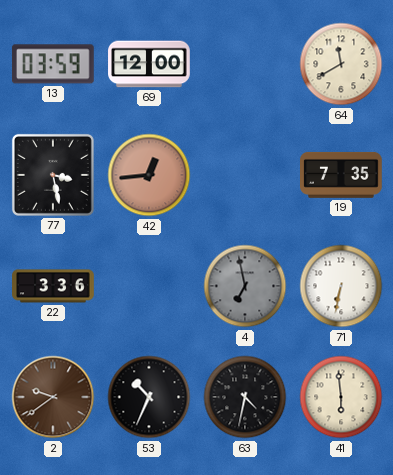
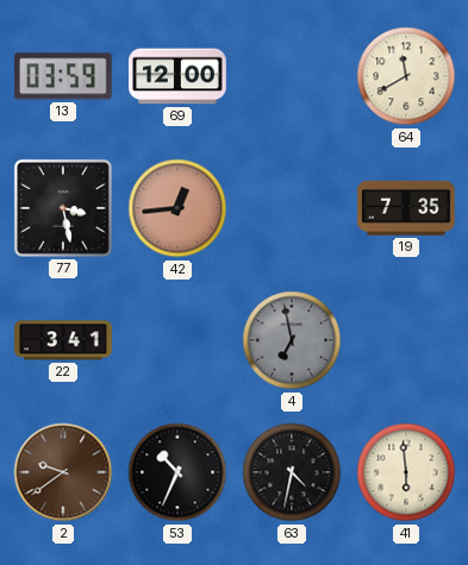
22: 3:36 -> 3:41
71: 6:32 -> none
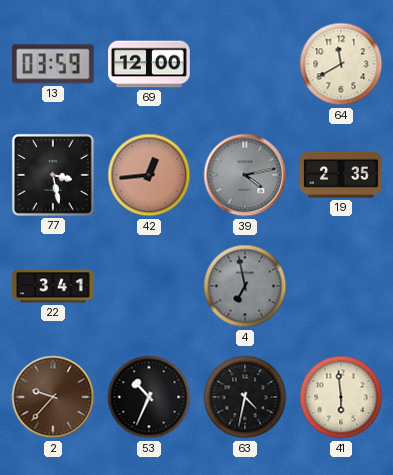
39: none -> 4:13
19: 7:35 -> 2:35
2: 9:39 -> 9:37
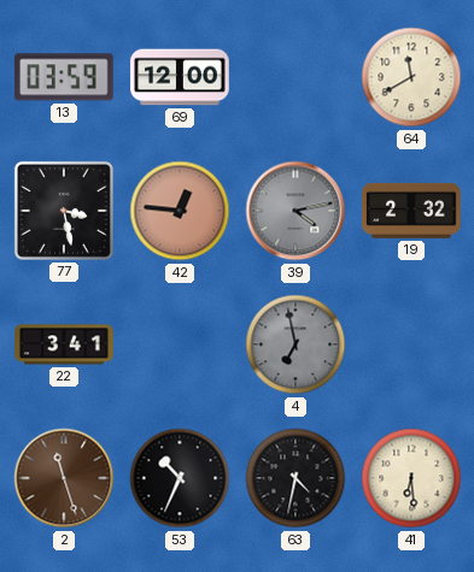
42: 12:44 -> 12:46
19: 2:35 -> 2:32
2: 9:37 -> 11:27
41: 5:59 -> 6:29
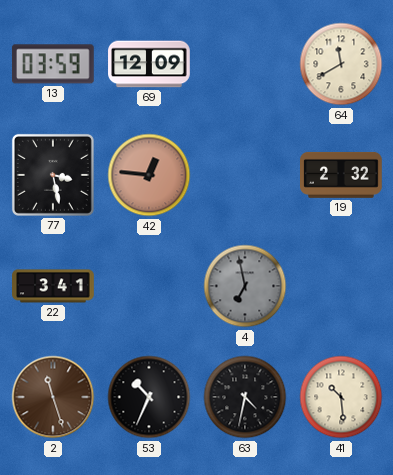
69: 12:00 -> 12:09
39: 4:13 -> none
41: 6:29 -> 10:29
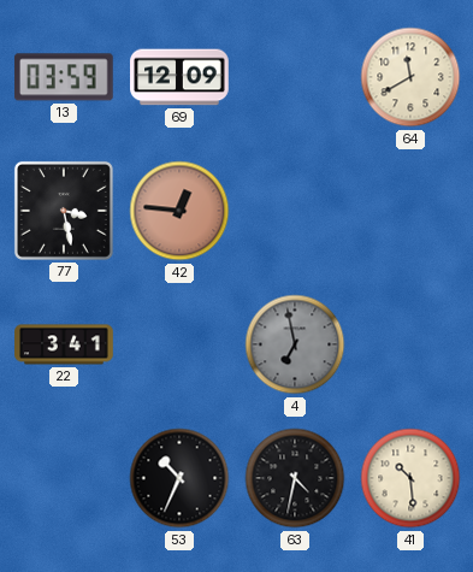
19: 2:32 -> none
2: 11:27 -> none
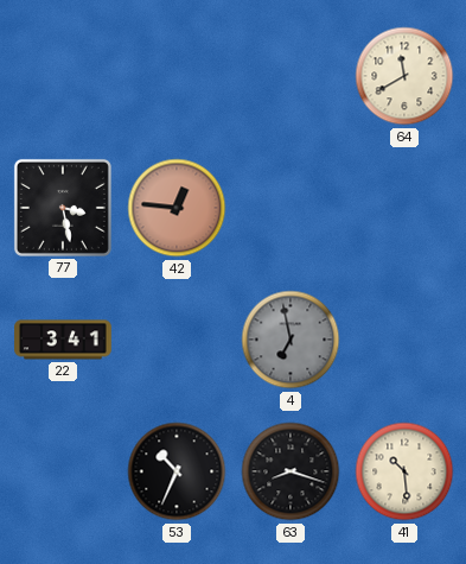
13: 03:59 -> none
69: 12:09 -> none
63: 4:32 -> 8:18
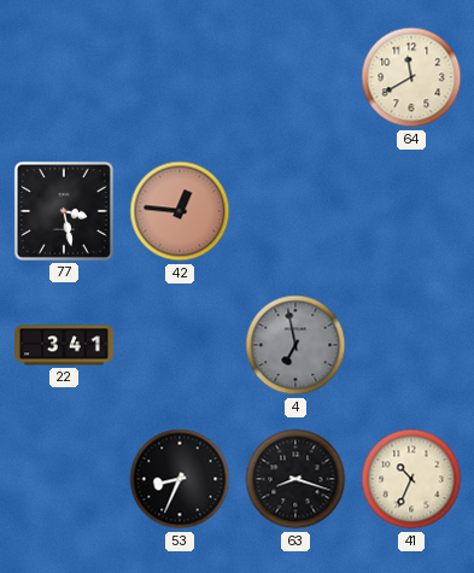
53: 10:34 -> 8:34
41: 10:29 -> 10:34
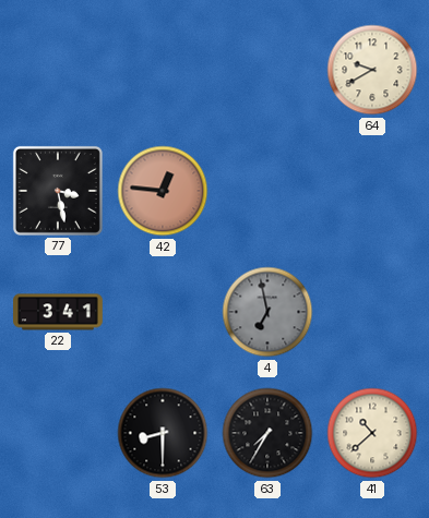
64: 11:40 -> 9:40
53: 8:34 -> 8:30
63: 8:18 -> 7:35
41: 10:34 -> 10:38
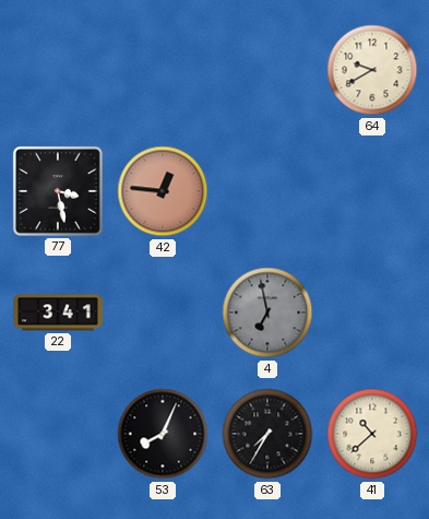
53: 8:30 -> 8:04
